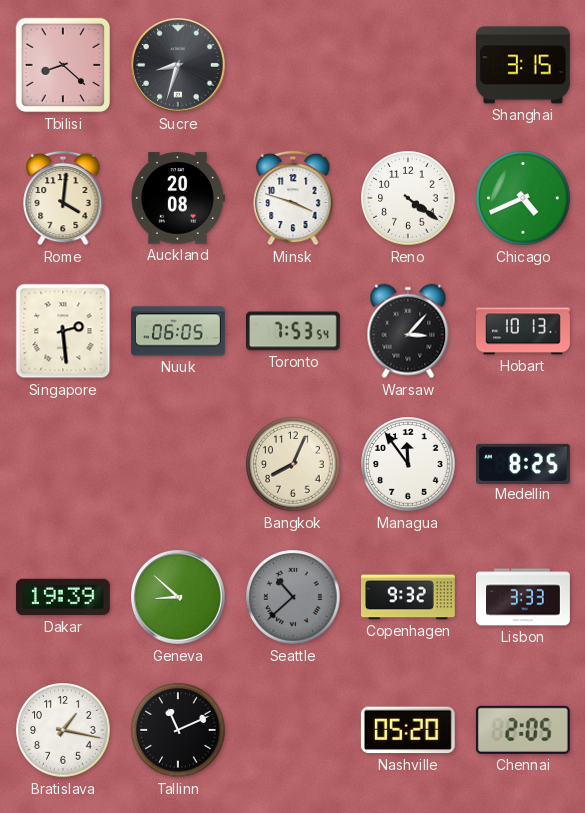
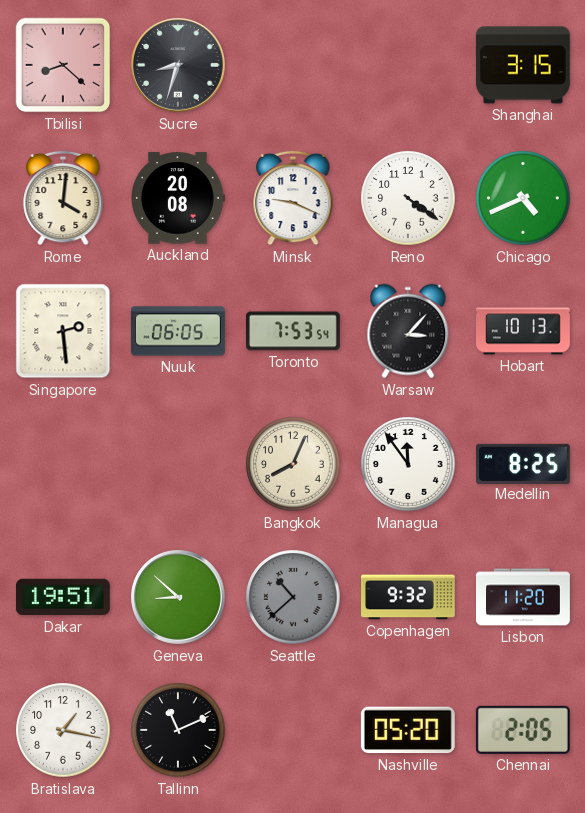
Minsk: 3:48 -> 9:19
Dakar: 19:39 -> 19:51
Lisbon: 3:33 -> 11:20
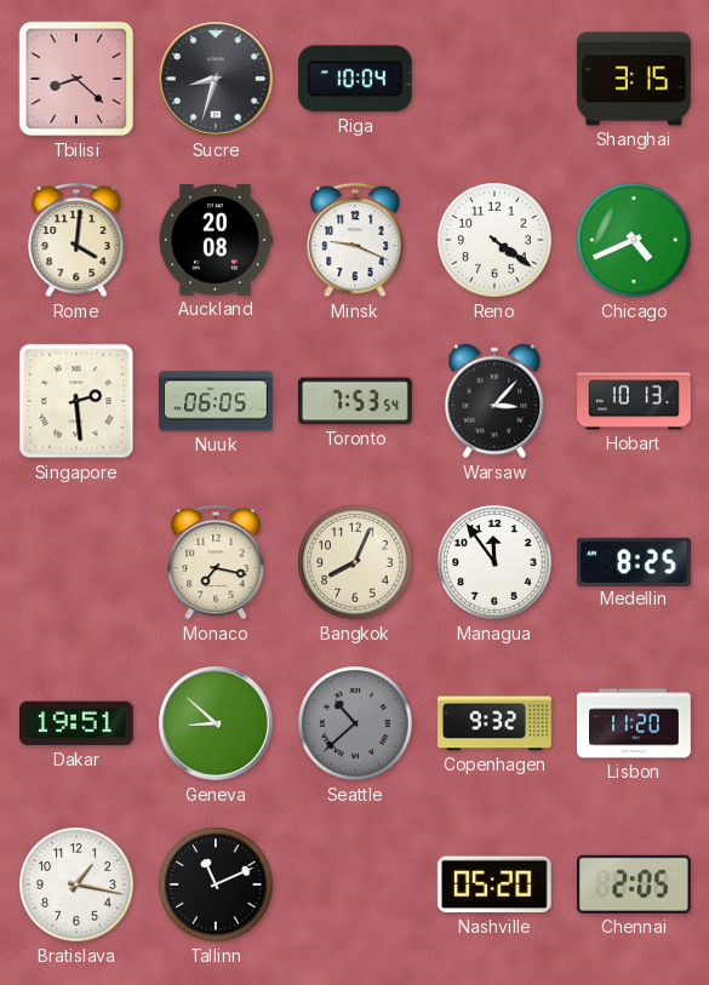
Riga: none -> 10:04
Monaco: none -> 7:17
